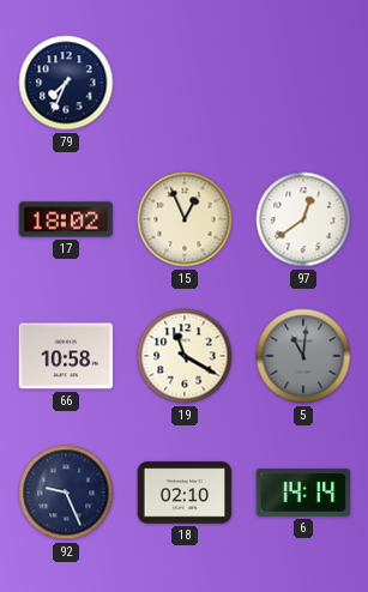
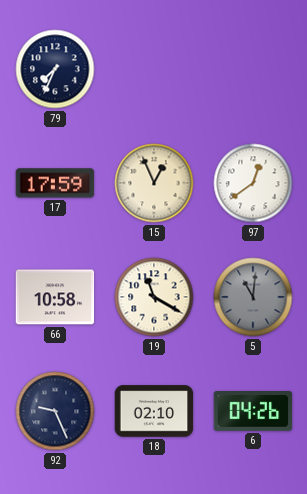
17: 18:02 -> 17:59
6: 14:14 -> 04:26
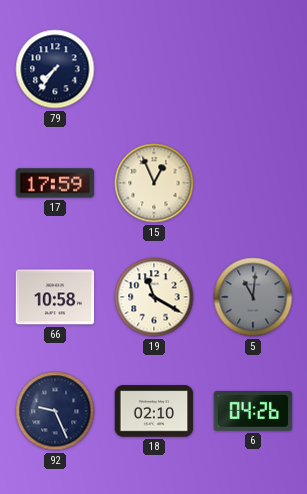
79: 7:34 -> 7:36
97: 12:39 -> none
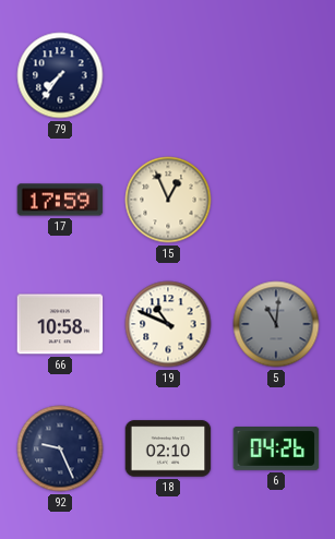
19: 11:20 -> 10:49
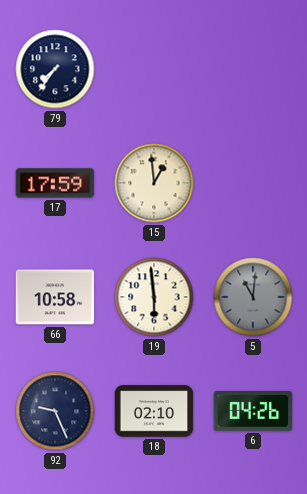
15: 12:56 -> 12:59
19: 10:49 -> 5:59
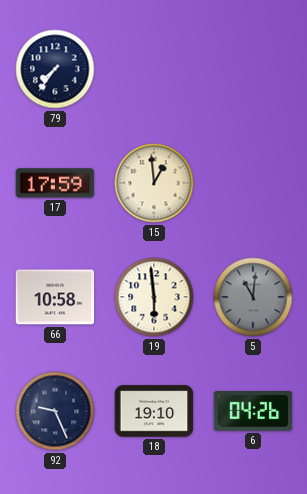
18: 02:10 -> 19:10
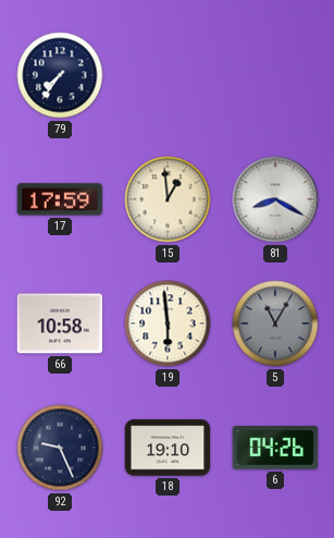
81: none -> 8:20
5: 11:01 -> 11:05
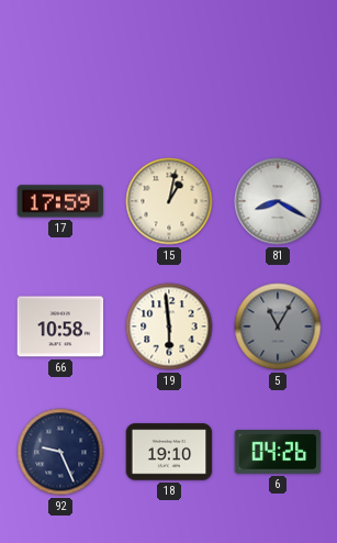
79: 7:36 -> none
15: 12:59 -> 1:02
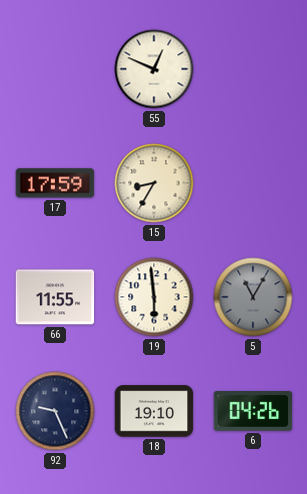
55: none -> 12:49
15: 1:02 -> 8:35
81: 8:20 -> none
66: 10:58 -> 11:55
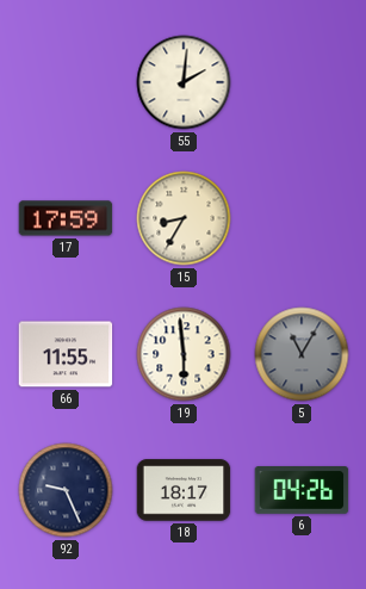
55: 12:49 -> 2:01
18: 19:10 -> 18:17
